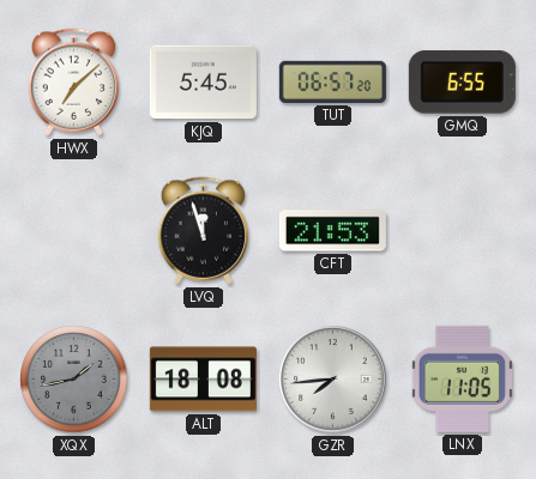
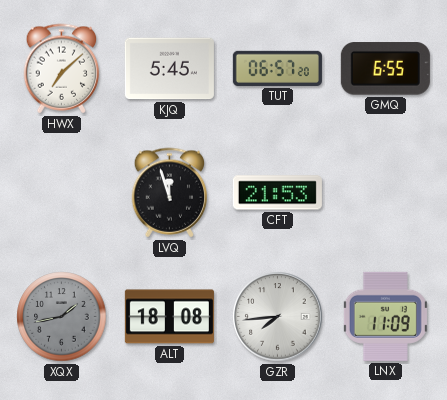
LNX: 11:05 -> 11:09
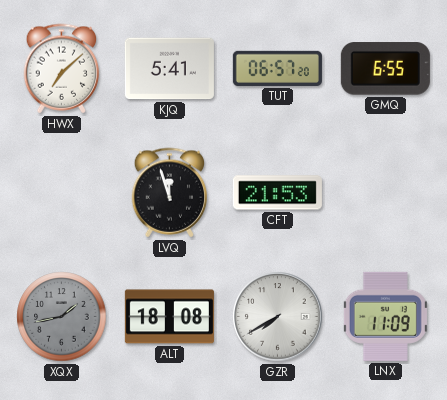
KJQ: 5:45 -> 5:41
GZR: 7:44 -> 7:40
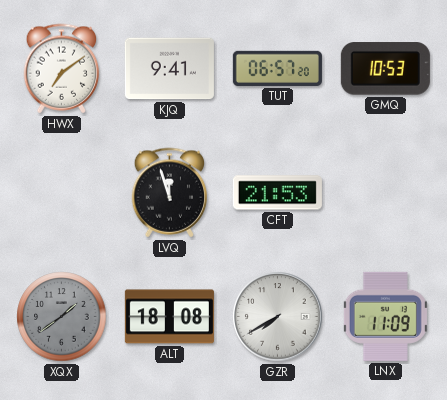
HWX: 7:08 -> 7:09
KJQ: 5:41 -> 9:41
GMQ: 6:55 -> 10:53
XQX: 1:43 -> 1:39
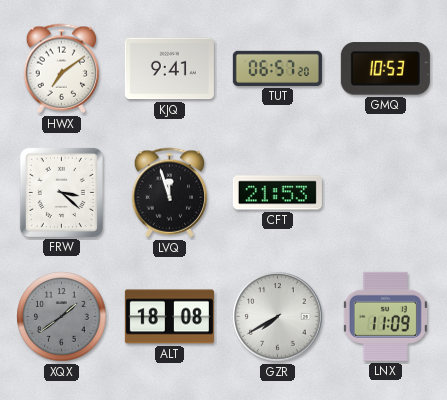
FRW: none -> 3:22
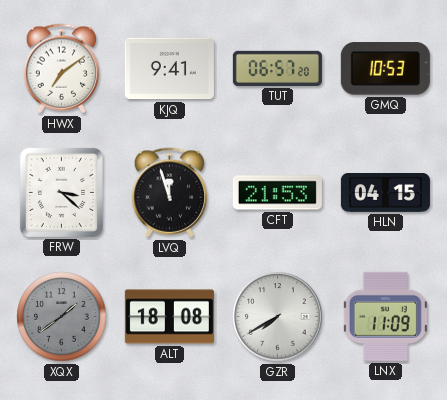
HLN: none -> 04:15
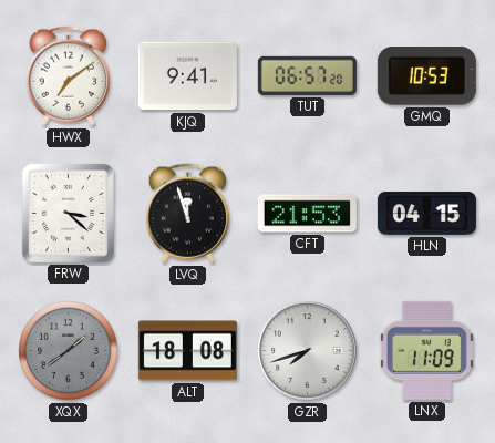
GZR: 7:40 -> 7:42
